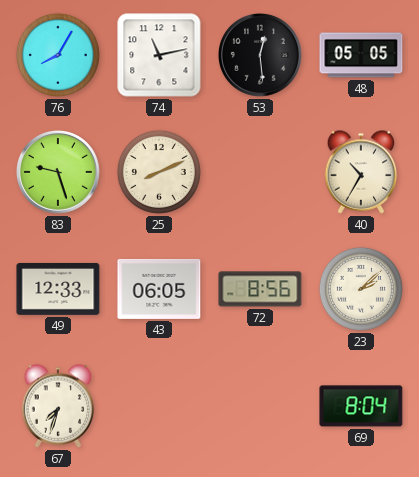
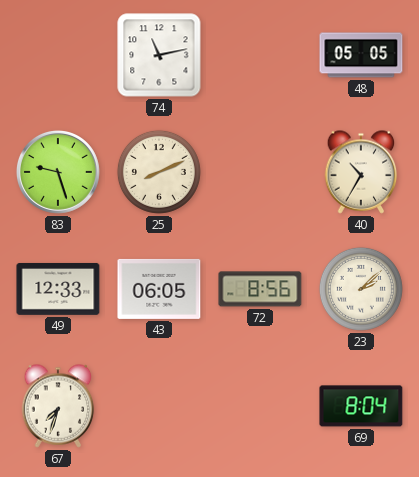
76: 8:05 -> none
53: 12:29 -> none
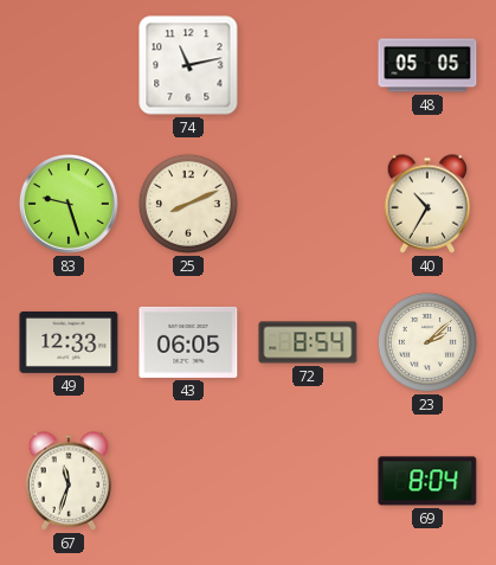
72: 8:56 -> 8:54
67: 7:33 -> 11:33
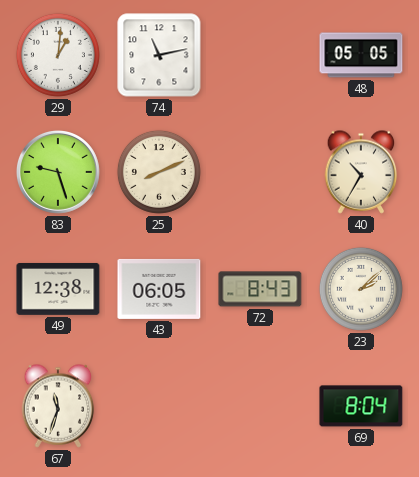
29: none -> 1:01
49: 12:33 -> 12:38
72: 8:54 -> 8:43
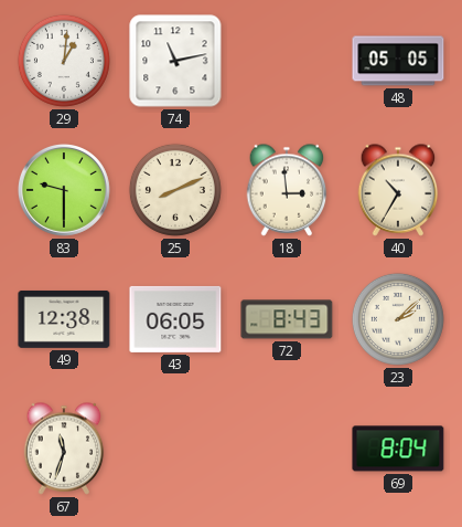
83: 9:27 -> 9:30
18: none -> 2:59
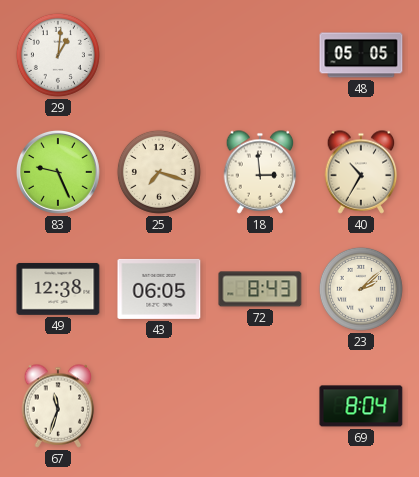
74: 11:13 -> none
83: 9:30 -> 9:26
25: 8:11 -> 7:18
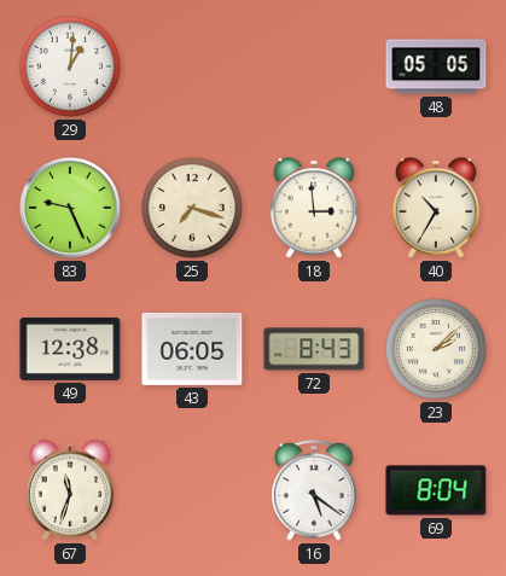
16: none -> 5:21
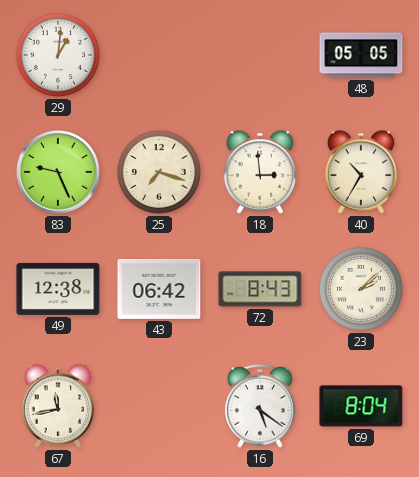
43: 06:05 -> 06:42
67: 11:33 -> 11:43
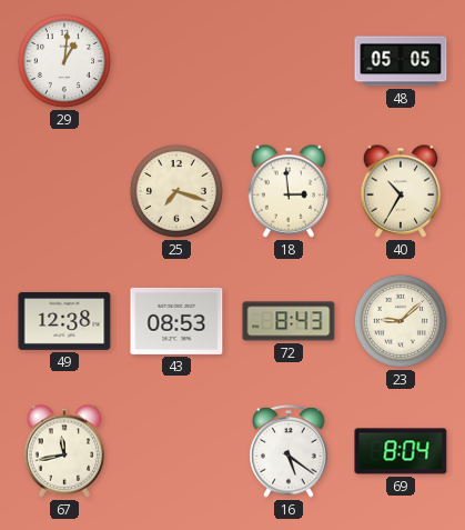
83: 9:26 -> none
43: 06:42 -> 08:53
23: 2:08 -> 9:08
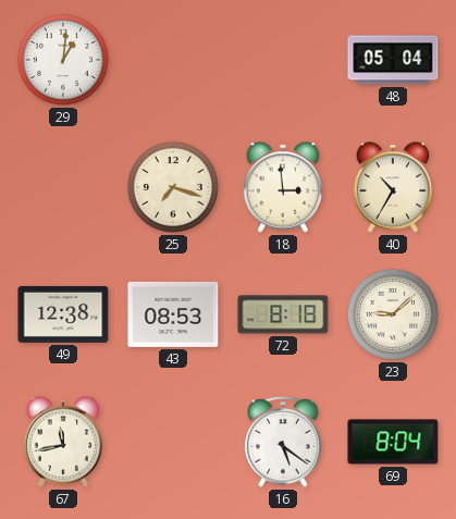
48: 05:05 -> 05:04
72: 8:43 -> 8:18
